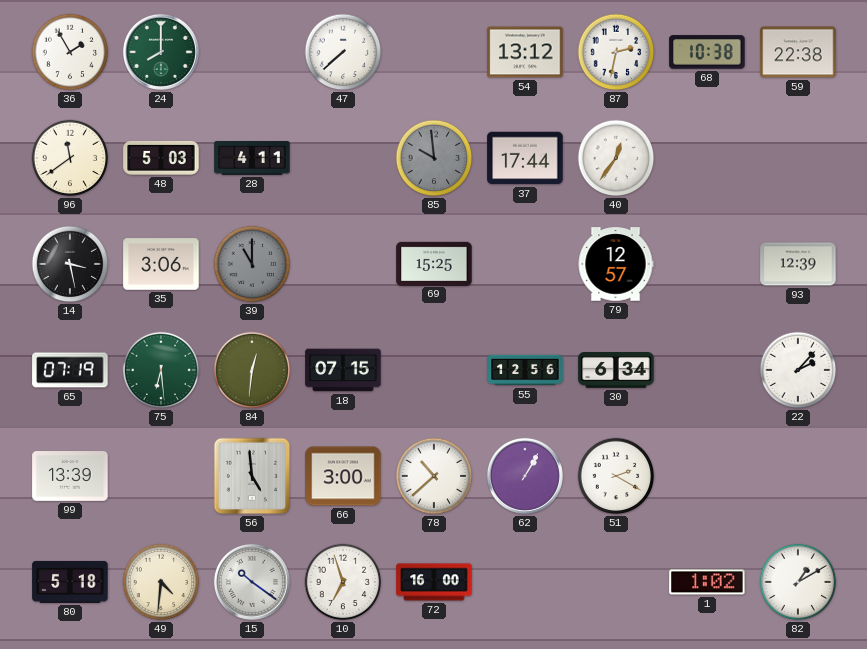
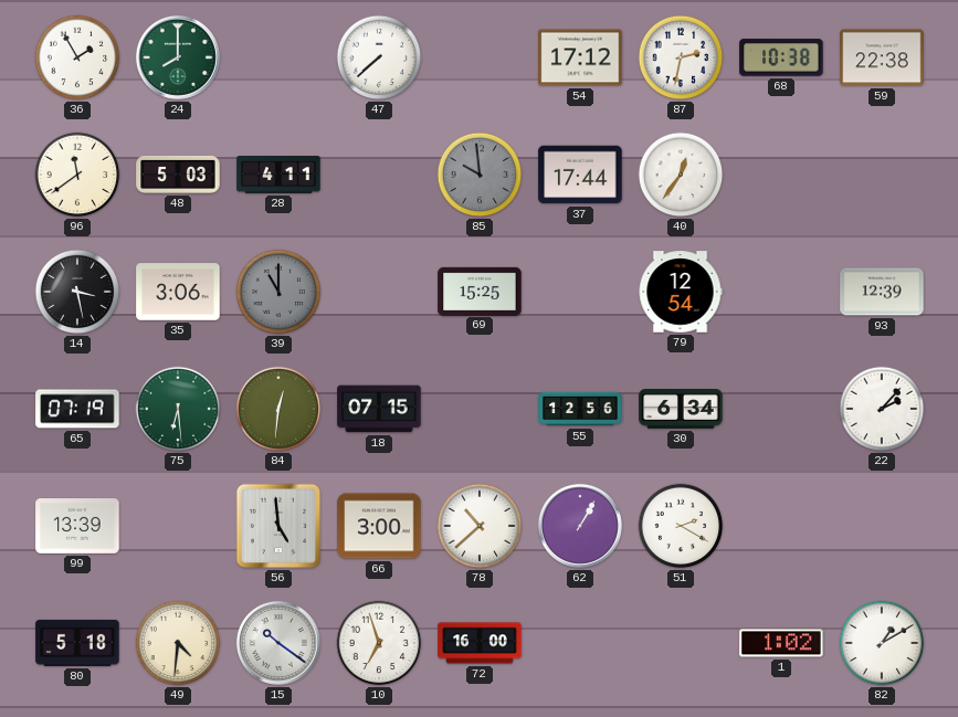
54: 13:12 -> 17:12
79: 12:57 -> 12:54
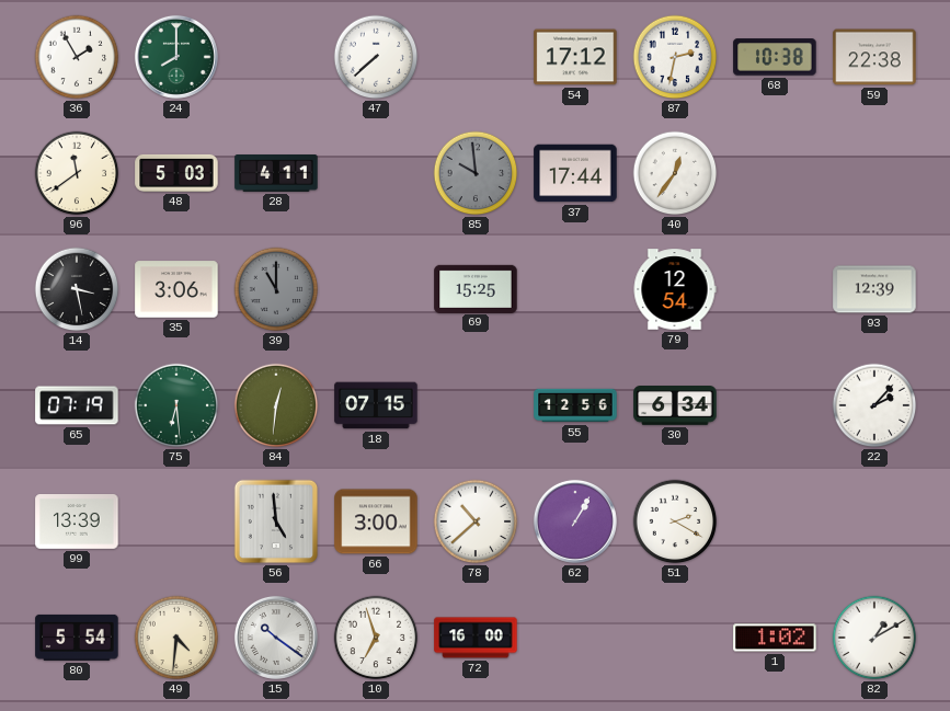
80: 5:18 -> 5:54
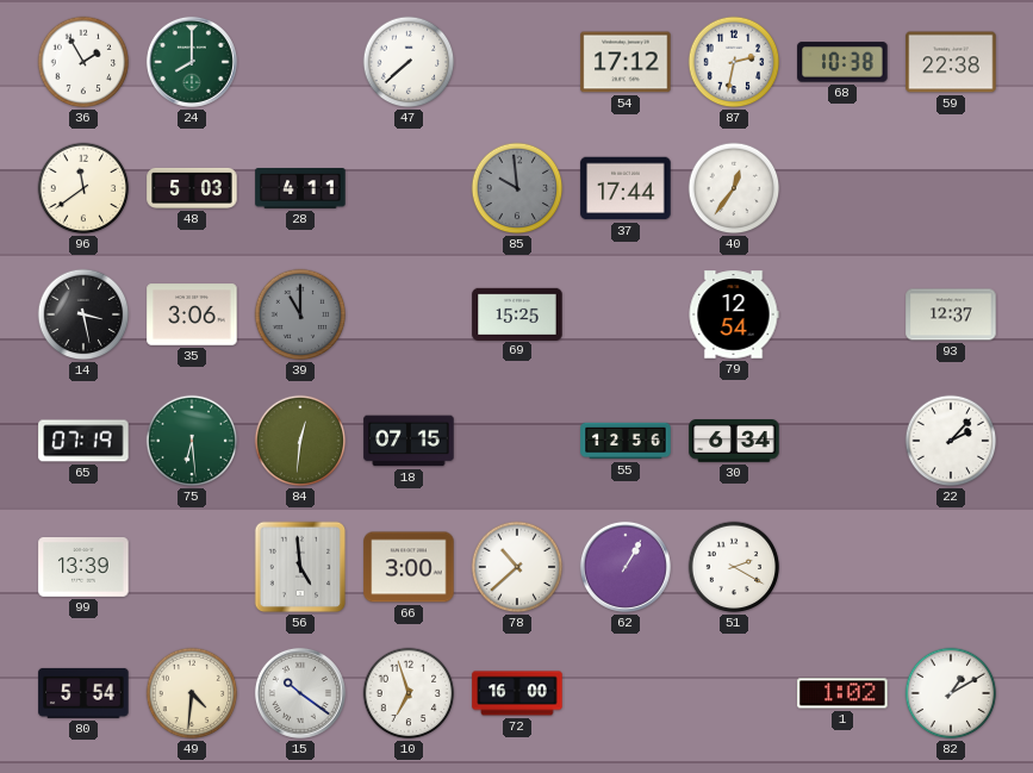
93: 12:39 -> 12:37
